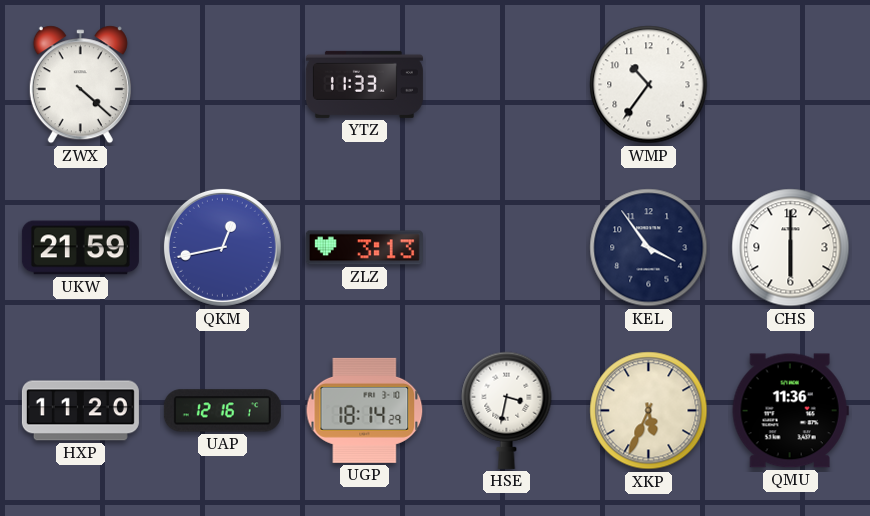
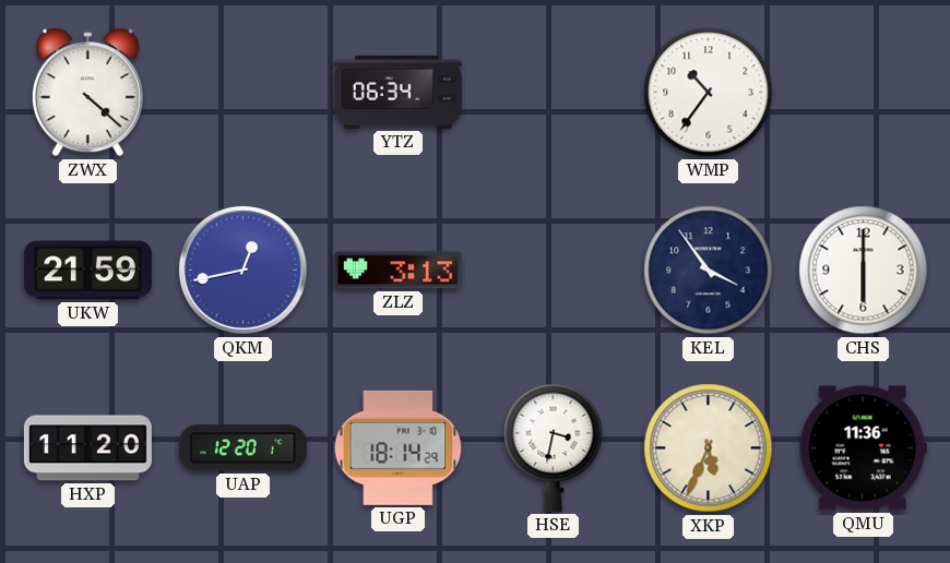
YTZ: 11:33 -> 06:34
UAP: 12:16 -> 12:20
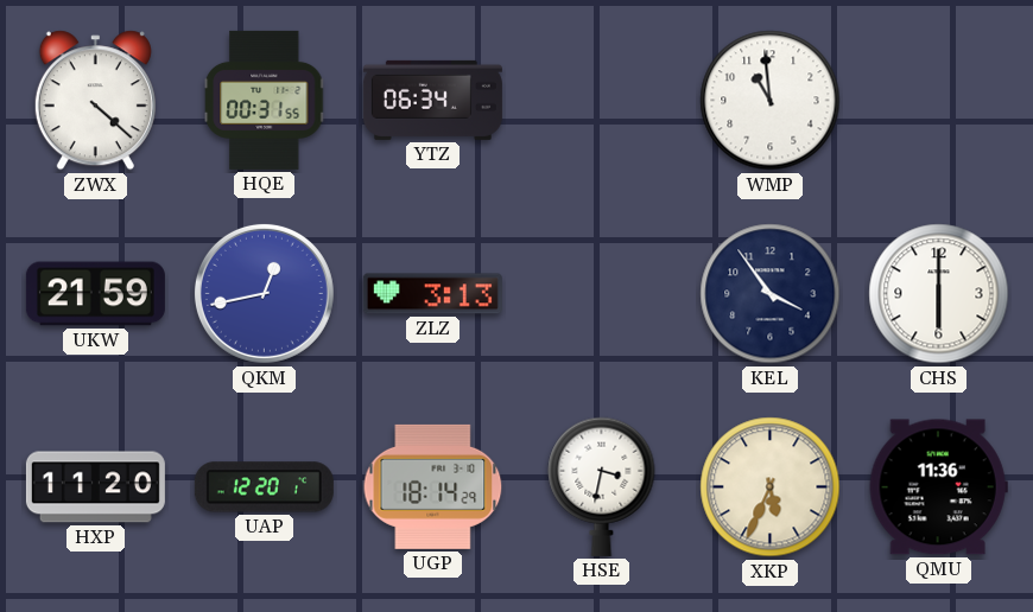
HQE: none -> 00:31
WMP: 10:36 -> 10:59
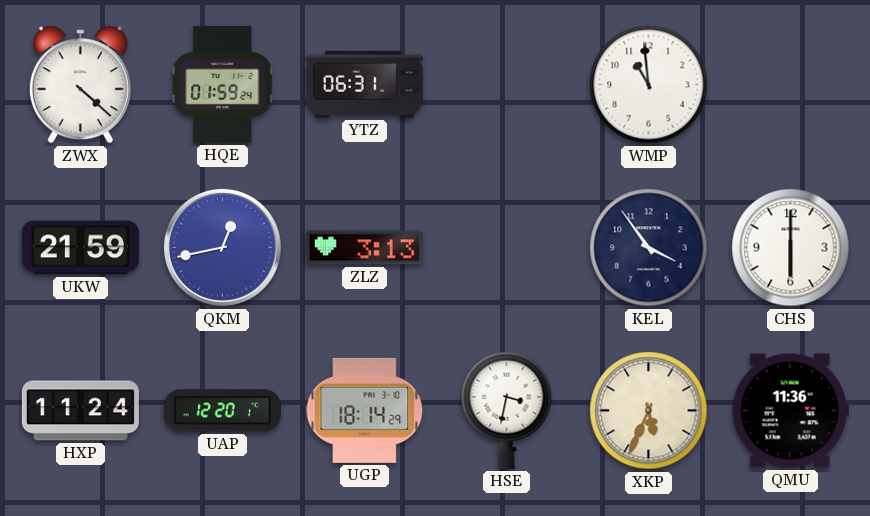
HQE: 00:31 -> 01:59
YTZ: 06:34 -> 06:31
HXP: 11:20 -> 11:24
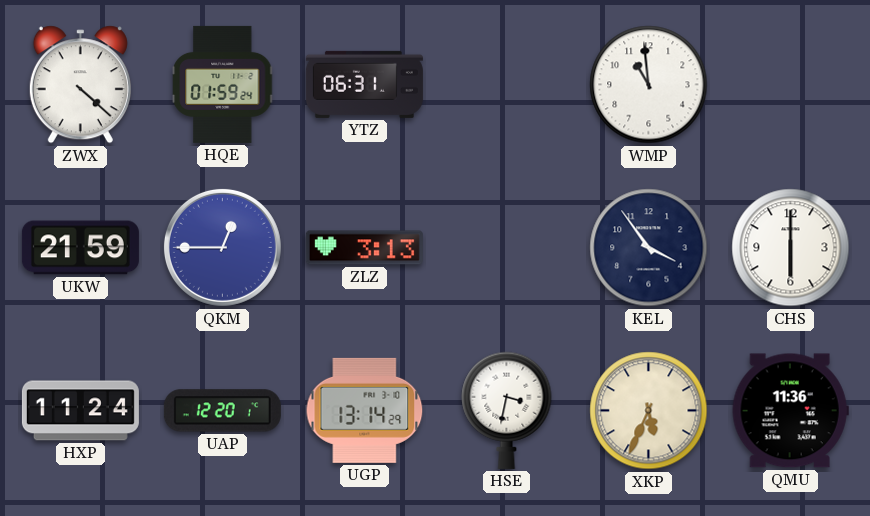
QKM: 12:43 -> 12:45
UGP: 18:14 -> 13:14
